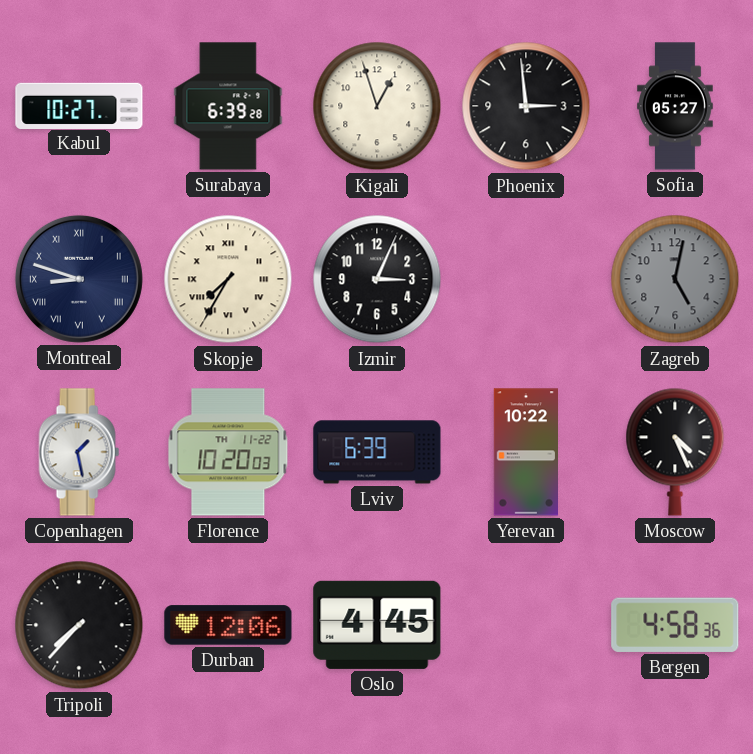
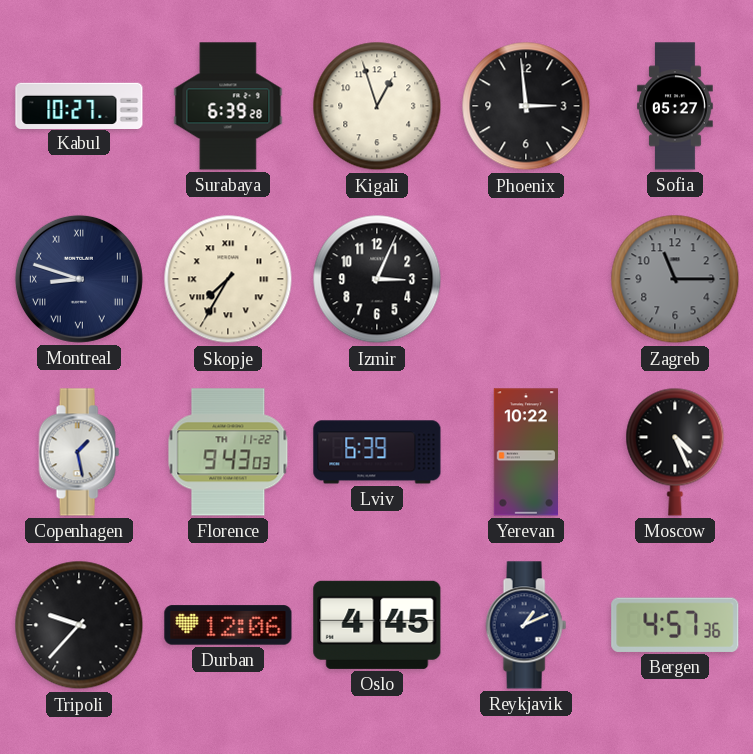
Zagreb: 5:02 -> 11:15
Florence: 10:20 -> 9:43
Tripoli: 7:37 -> 9:37
Reykjavik: none -> 1:11
Bergen: 4:58 -> 4:57
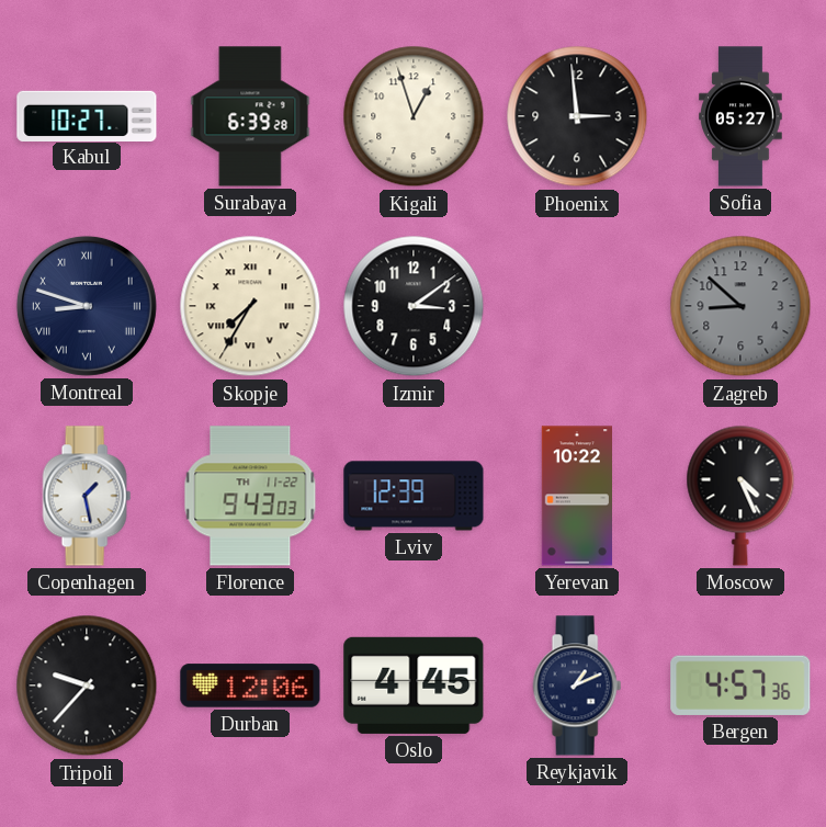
Izmir: 3:04 -> 3:09
Zagreb: 11:15 -> 8:52
Lviv: 6:39 -> 12:39
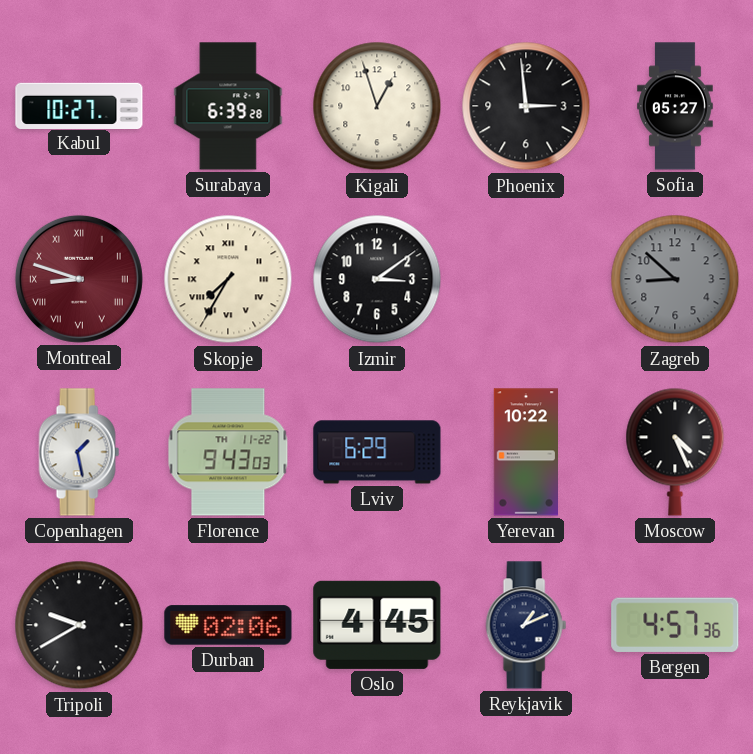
Montreal dial: navy -> burgundy
Lviv: 12:39 -> 6:29
Tripoli: 9:37 -> 9:40
Durban: 12:06 -> 02:06
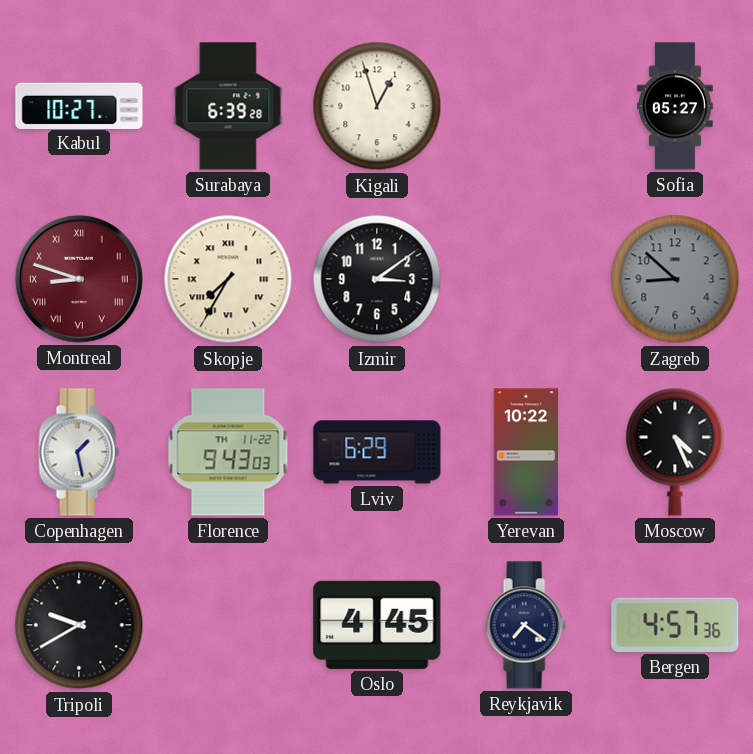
Phoenix: 2:59 -> none
Durban: 02:06 -> none
Reykjavik: 1:11 -> 7:21
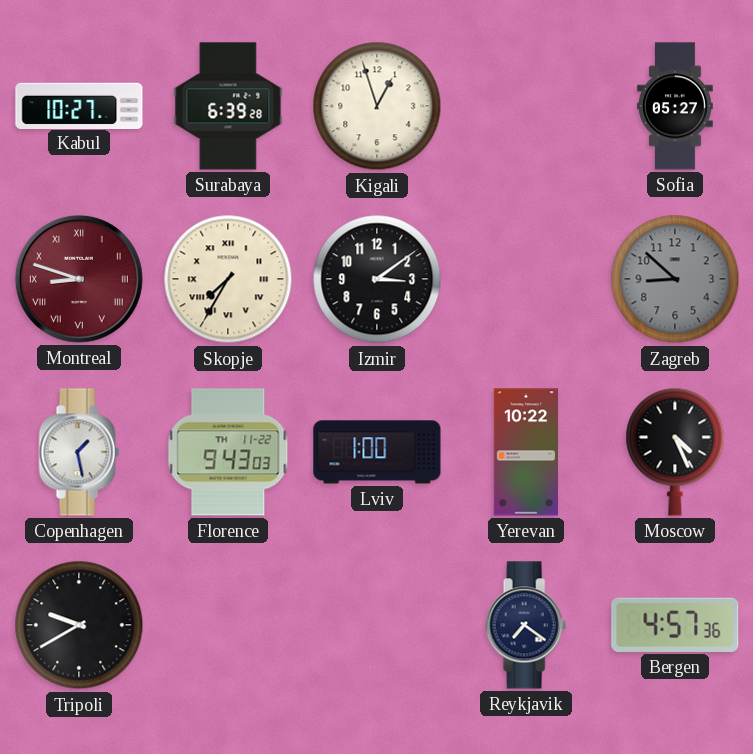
Lviv: 6:29 -> 1:00
Oslo: 4:45 -> none
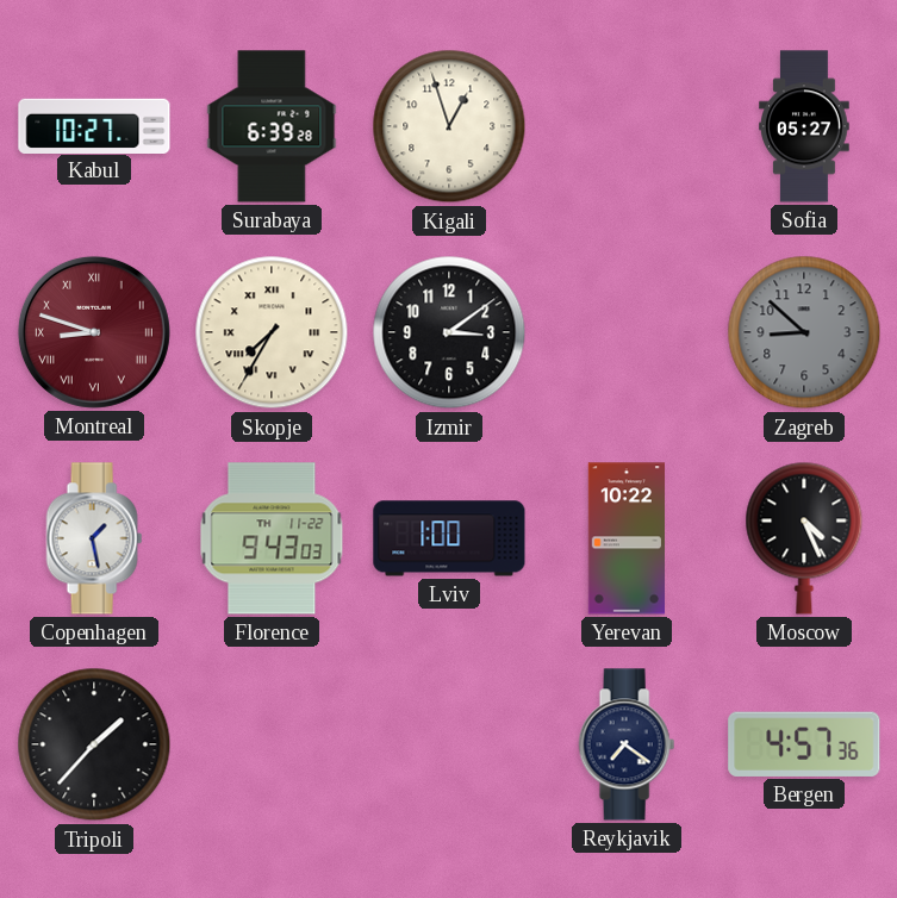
Tripoli: 9:40 -> 1:37
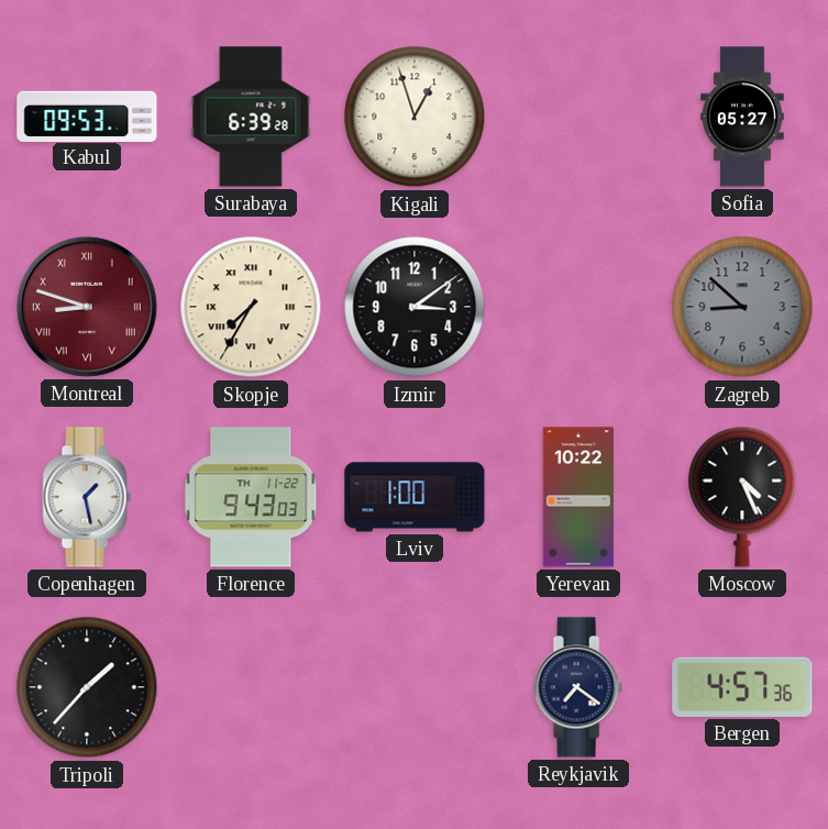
Kabul: 10:27 -> 09:53
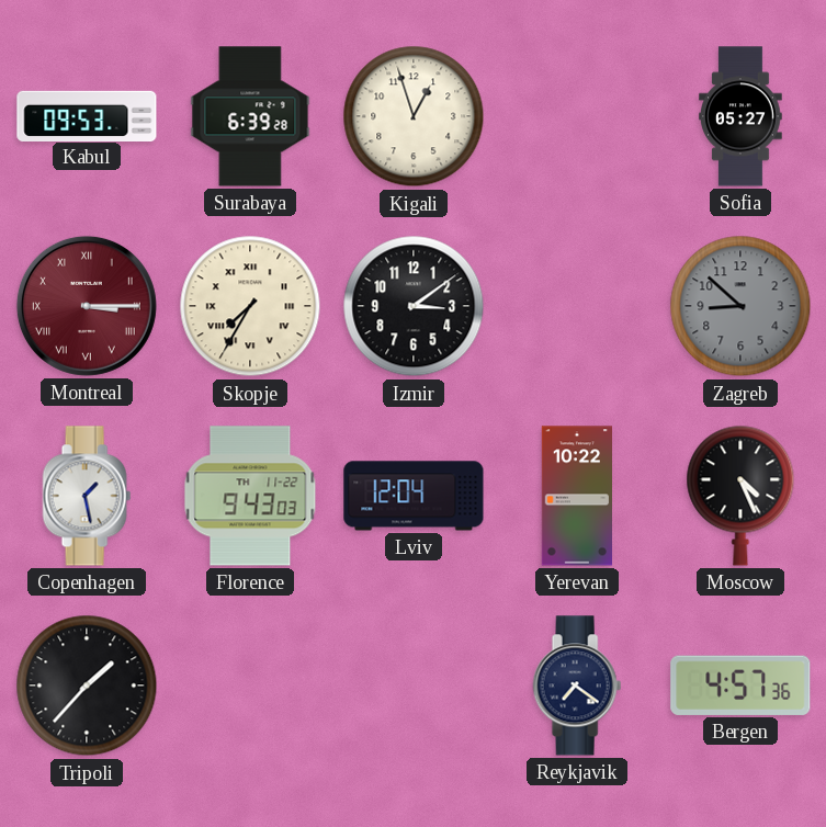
Montreal: 8:48 -> 3:15
Lviv: 1:00 -> 12:04
